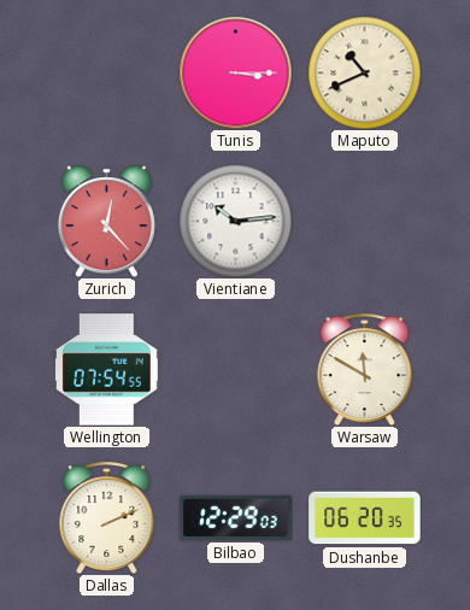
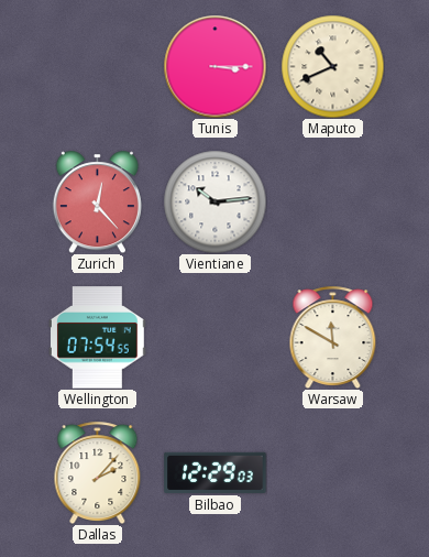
Dallas: 2:11 -> 2:07
Dushanbe: 06:20 -> none
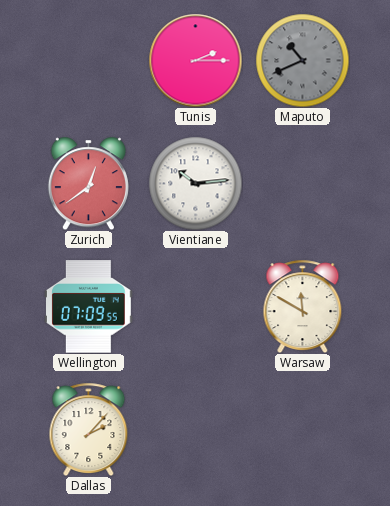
Tunis: 3:15 -> 2:15
Maputo dial: cream -> grey
Zurich: 12:23 -> 12:39
Wellington: 07:54 -> 07:09
Bilbao: 12:29 -> none
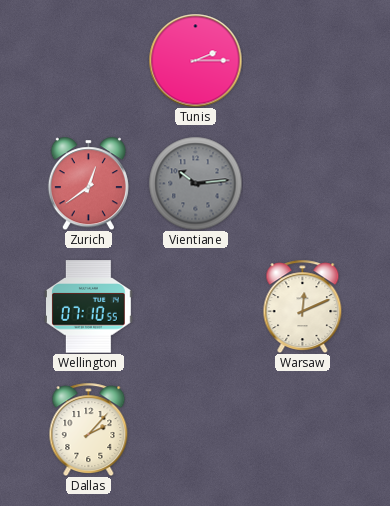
Maputo: 10:41 -> none
Vientiane dial: white -> grey
Wellington: 07:09 -> 07:10
Warsaw: 11:50 -> 12:11
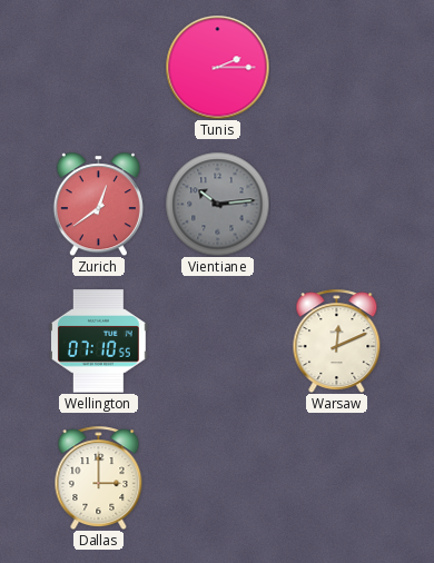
Dallas: 2:07 -> 3:00
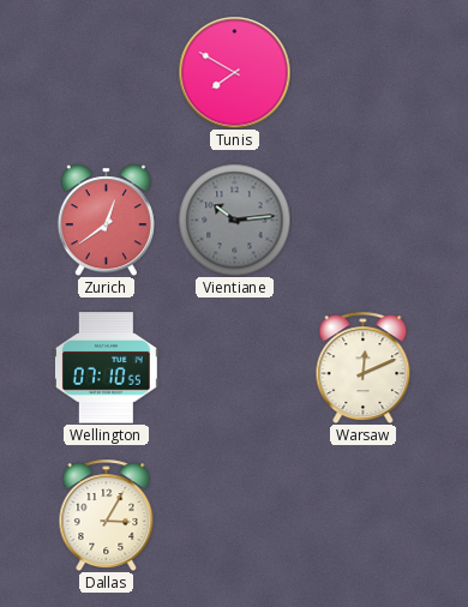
Tunis: 2:15 -> 7:50
Dallas: 3:00 -> 3:05
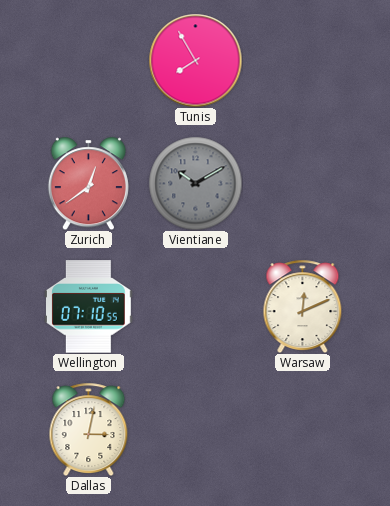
Tunis: 7:50 -> 7:55
Vientiane: 10:14 -> 10:10
Dallas: 3:05 -> 3:02
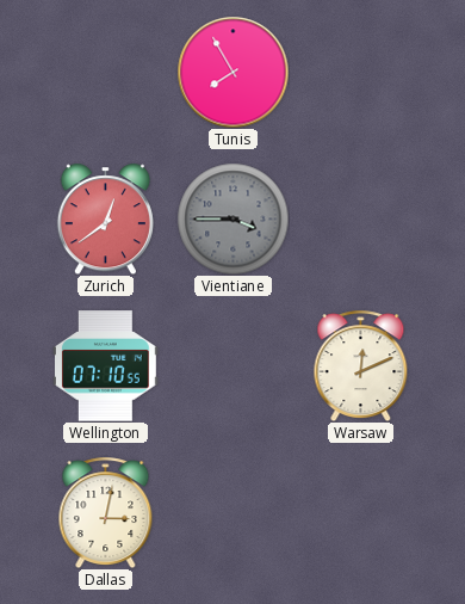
Vientiane: 10:10 -> 3:45
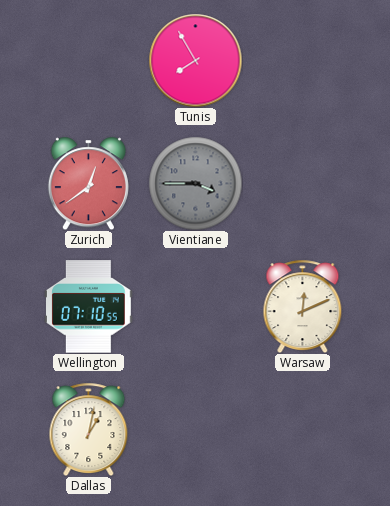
Dallas: 3:02 -> 1:02
